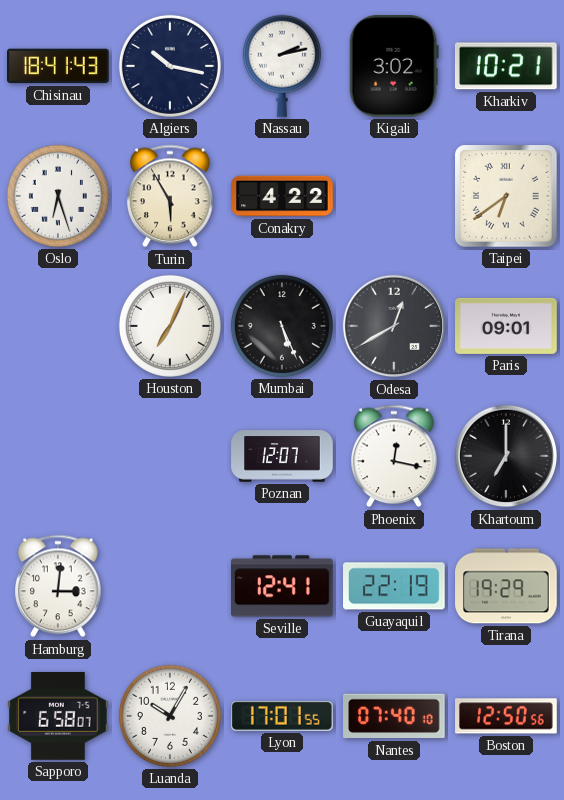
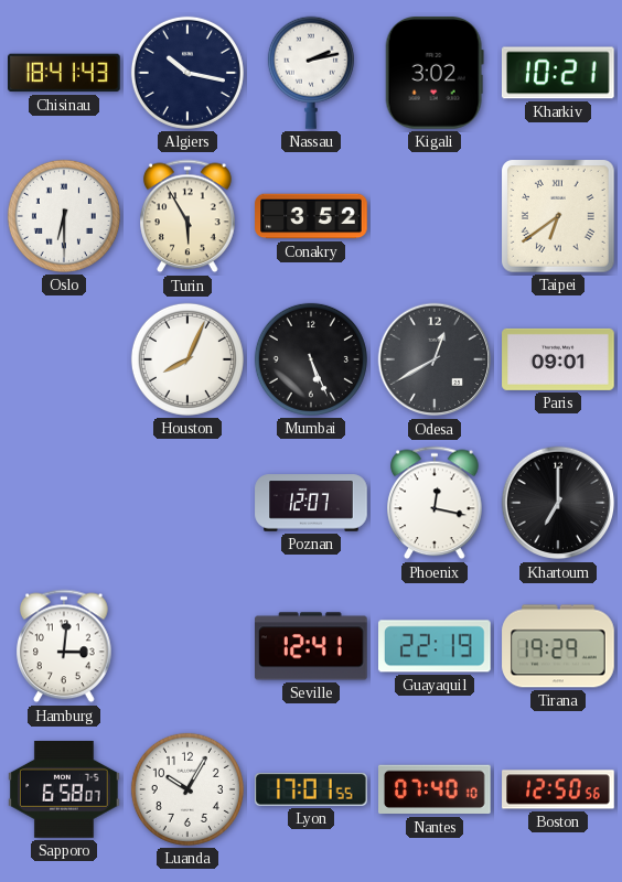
Oslo: 6:27 -> 6:30
Conakry: 4:22 -> 3:52
Houston: 7:04 -> 8:04
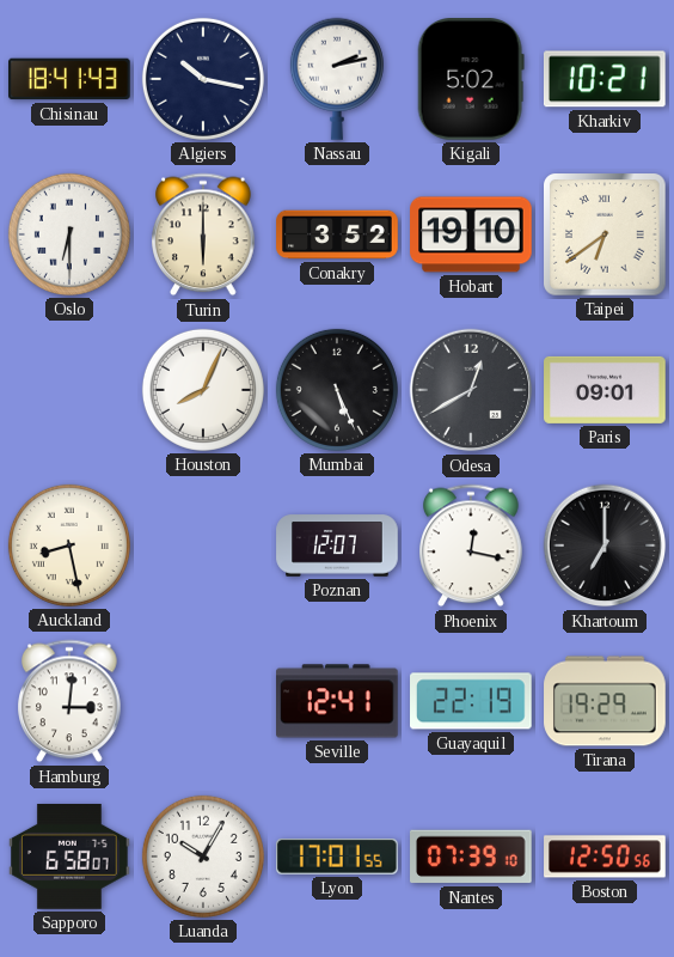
Kigali: 3:02 -> 5:02
Turin: 5:55 -> 6:00
Hobart: none -> 19:10
Auckland: none -> 8:28
Nantes: 07:40 -> 07:39
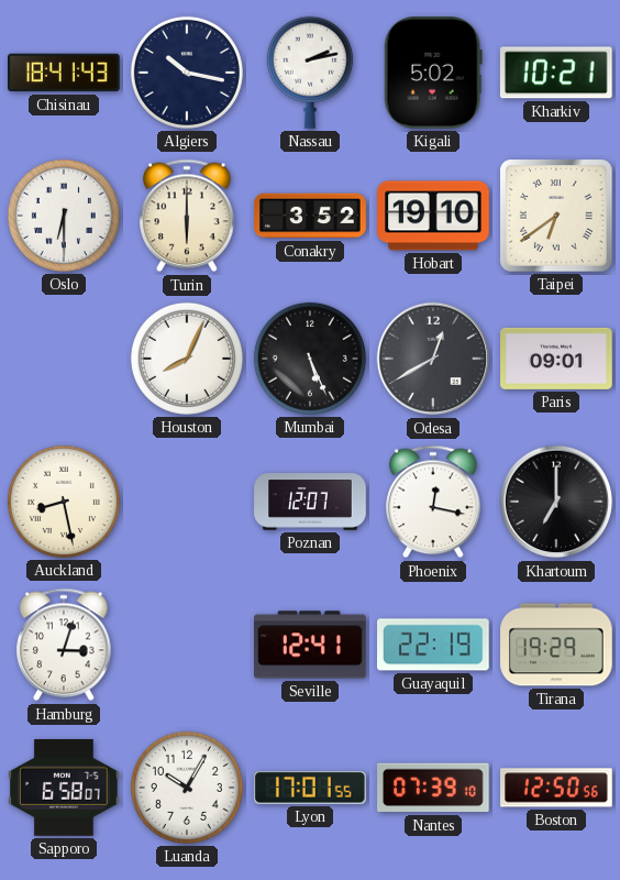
Hamburg: 3:01 -> 3:03
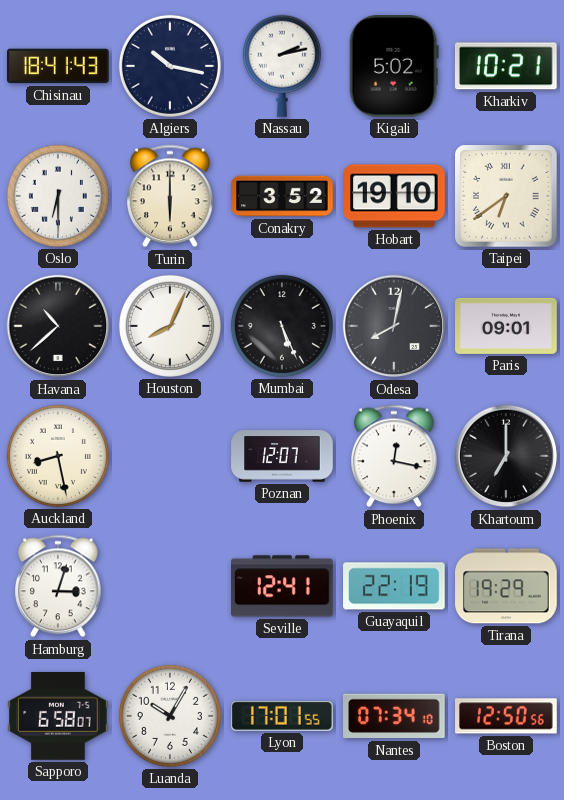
Havana: none -> 10:38
Odesa: 12:40 -> 8:02
Nantes: 07:39 -> 07:34
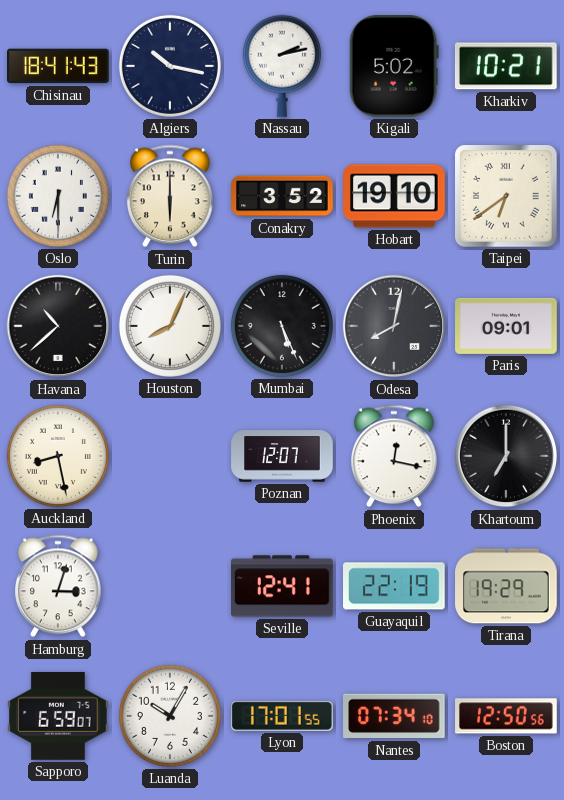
Sapporo: 6:58 -> 6:59
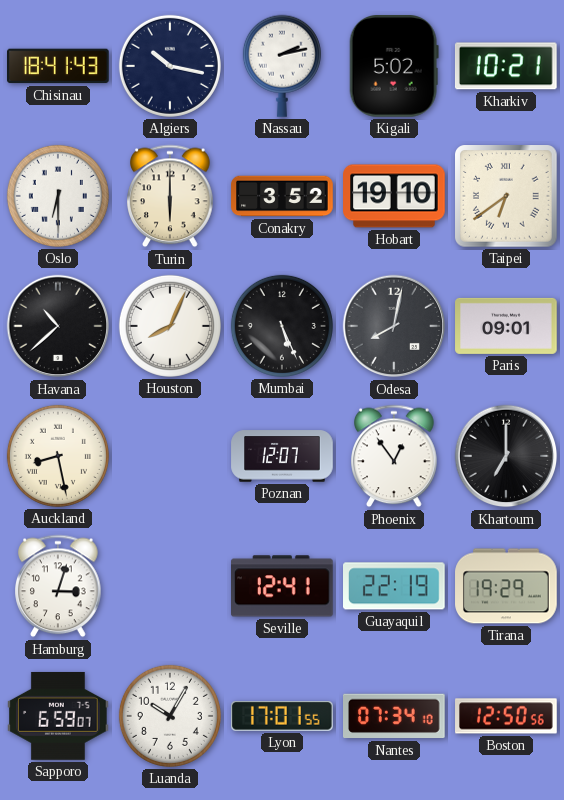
Phoenix: 12:17 -> 12:54
